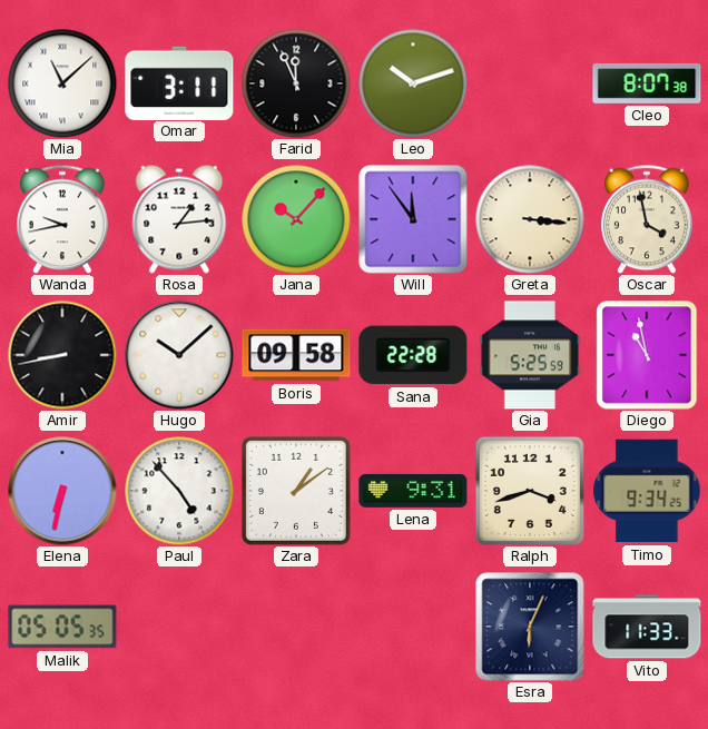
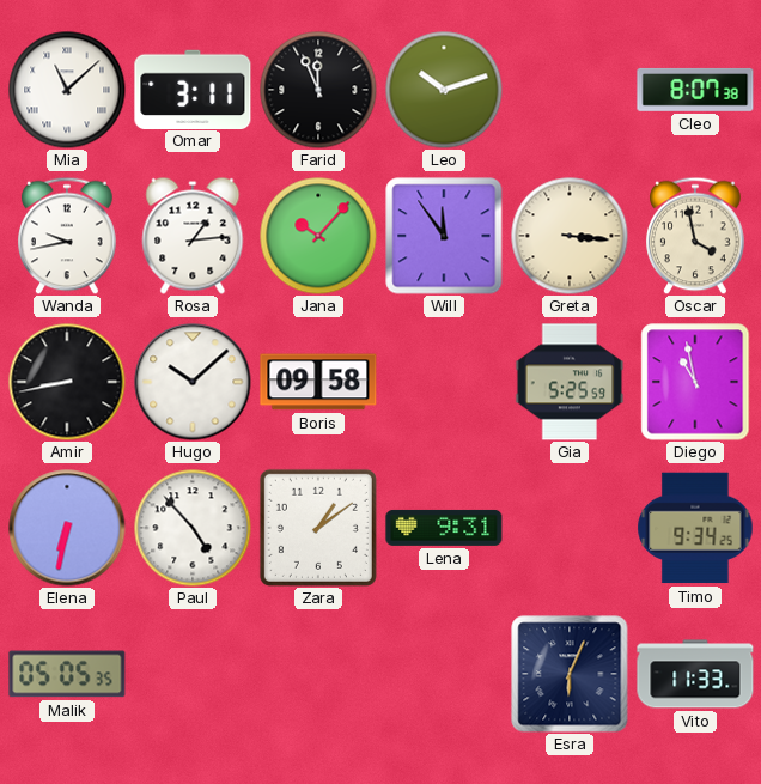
Sana: 22:28 -> none
Ralph: 3:42 -> none
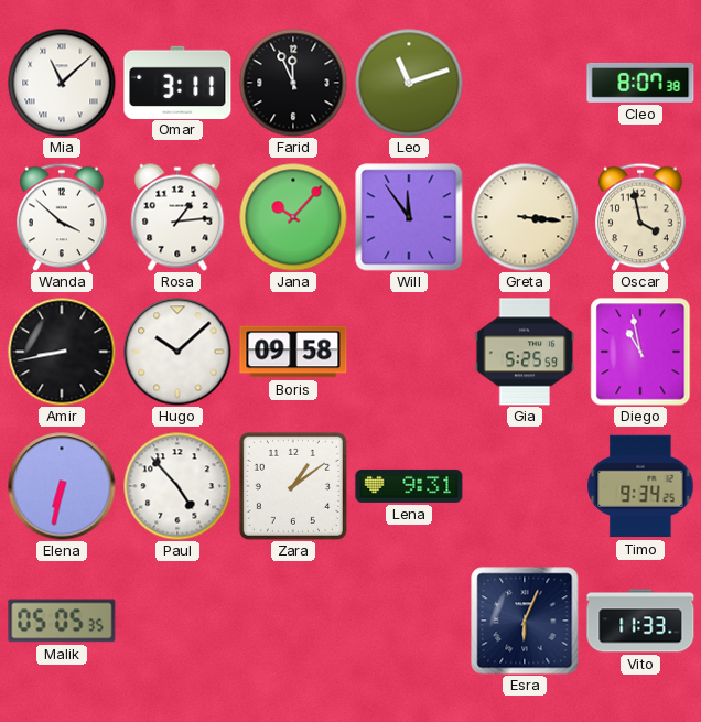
Leo: 10:12 -> 11:12
Wanda: 9:43 -> 3:52
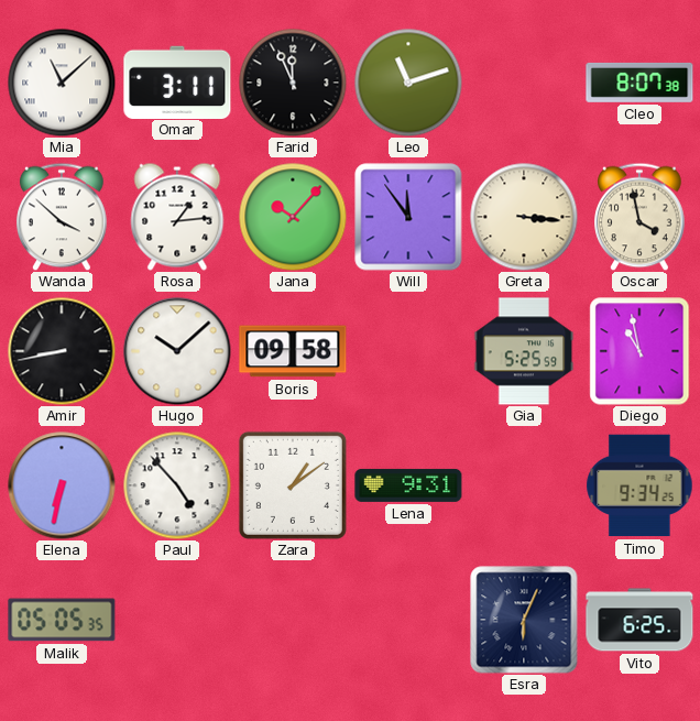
Vito: 11:33 -> 6:25
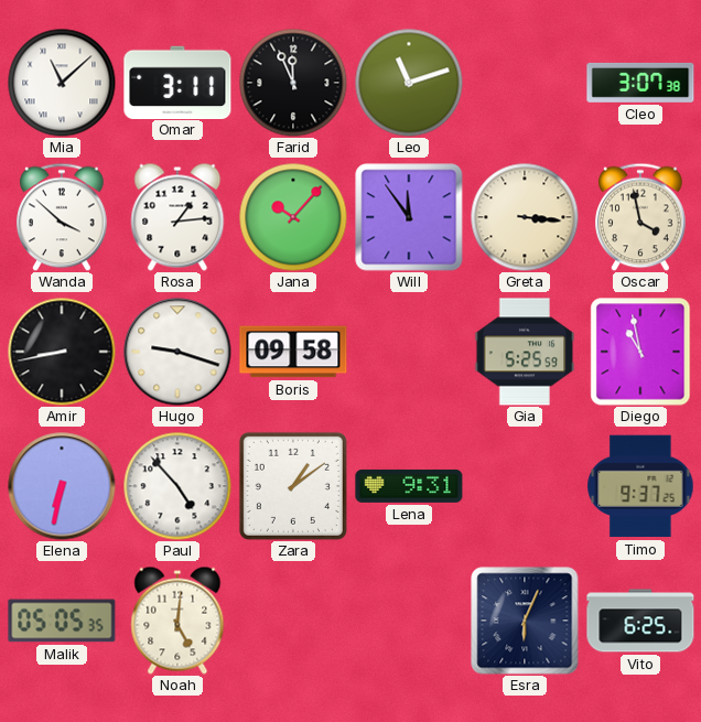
Cleo: 8:07 -> 3:07
Hugo: 10:08 -> 9:18
Timo: 9:34 -> 9:37
Noah: none -> 5:01
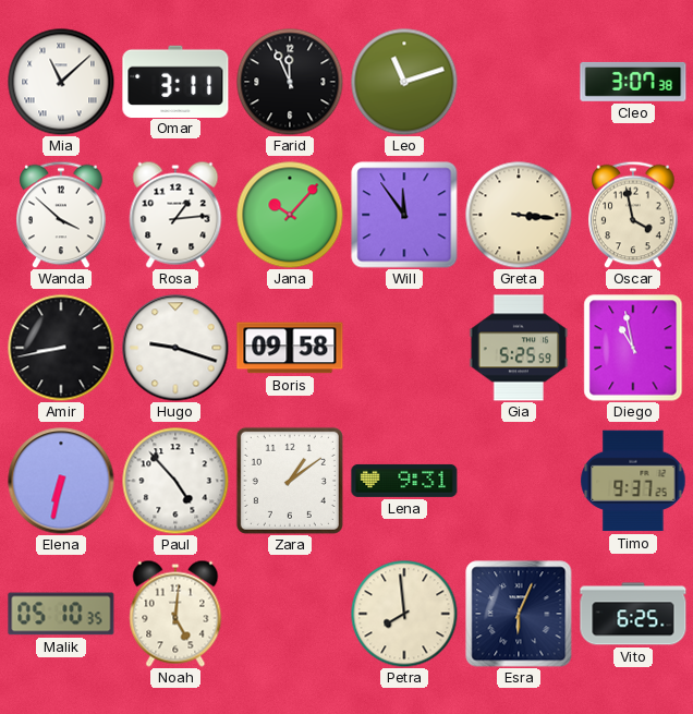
Malik: 05:05 -> 05:10
Petra: none -> 7:59
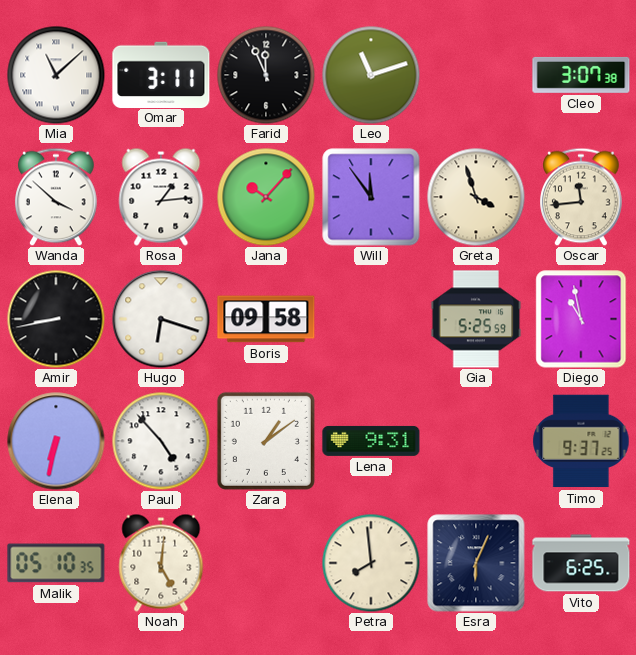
Greta: 3:16 -> 3:57
Oscar: 3:58 -> 11:44
Hugo: 9:18 -> 6:18
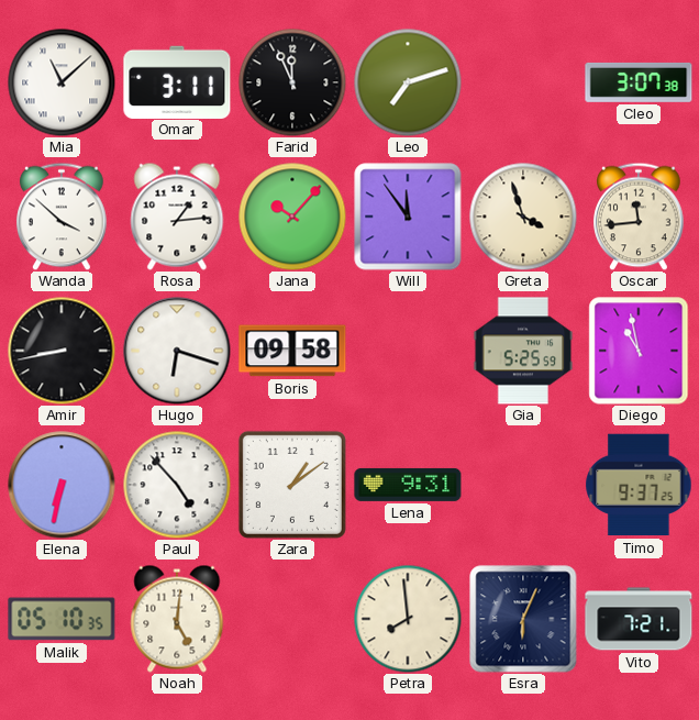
Leo: 11:12 -> 7:12
Vito: 6:25 -> 7:21
